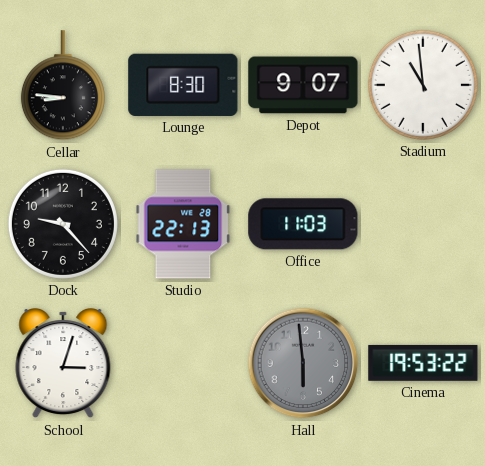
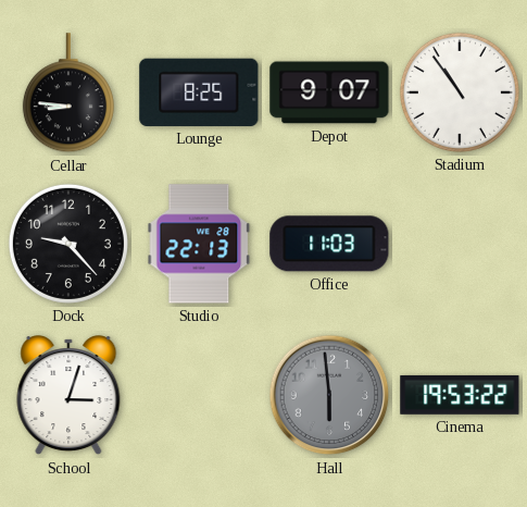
Lounge: 8:30 -> 8:25
Stadium: 10:59 -> 10:54
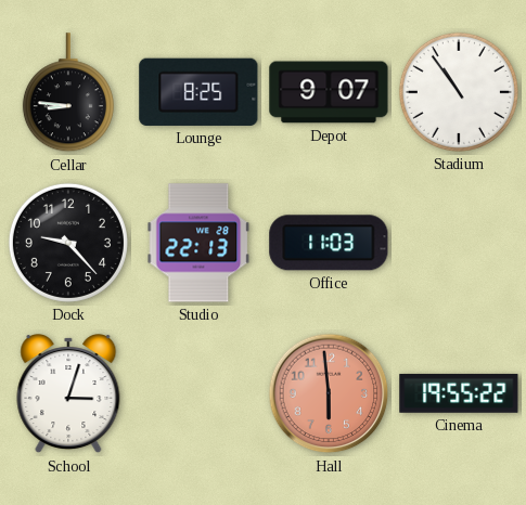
Hall dial: grey -> salmon
Cinema: 19:53 -> 19:55
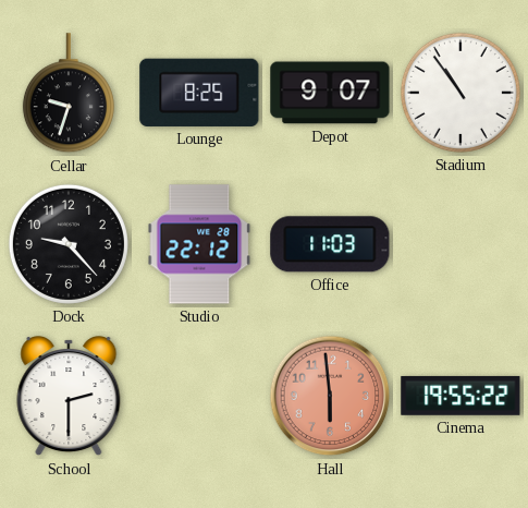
Cellar: 8:46 -> 9:33
Studio: 22:13 -> 22:12
School: 3:03 -> 2:30
